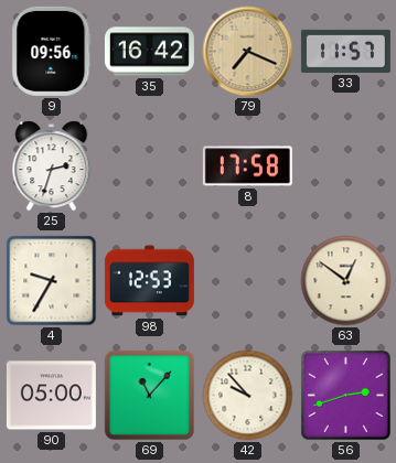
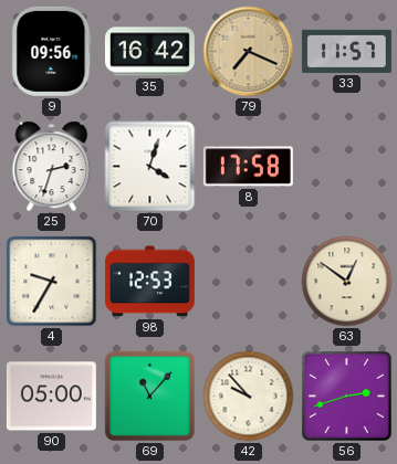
70: none -> 4:03
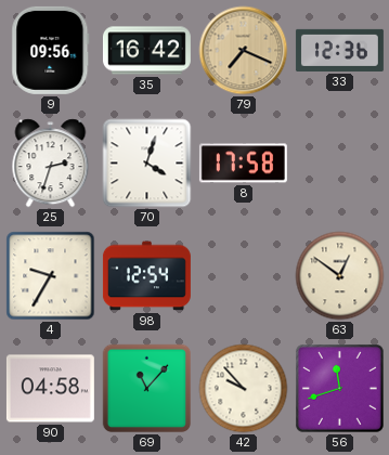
33: 11:57 -> 12:36
98: 12:53 -> 12:54
90: 05:00 -> 04:58
56: 2:42 -> 11:42
